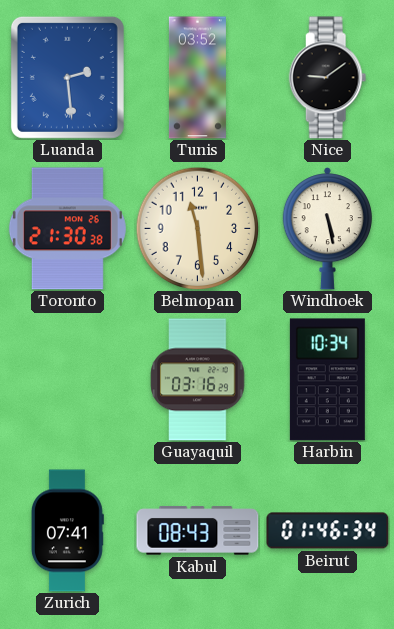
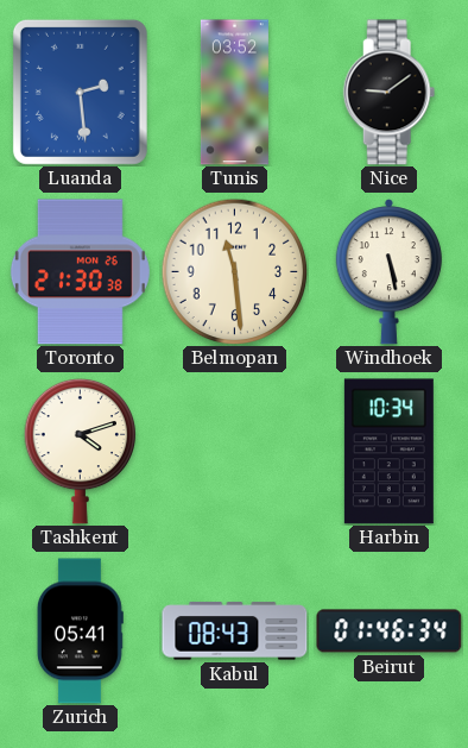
Tashkent: none -> 4:12
Guayaquil: 03:16 -> none
Zurich: 07:41 -> 05:41
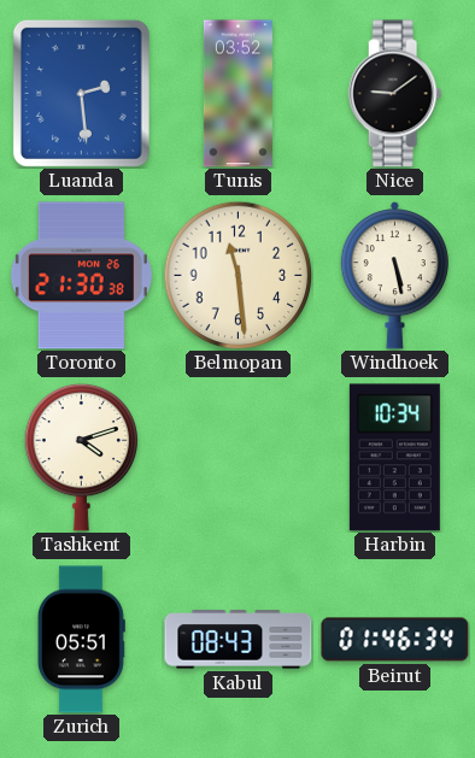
Zurich: 05:41 -> 05:51
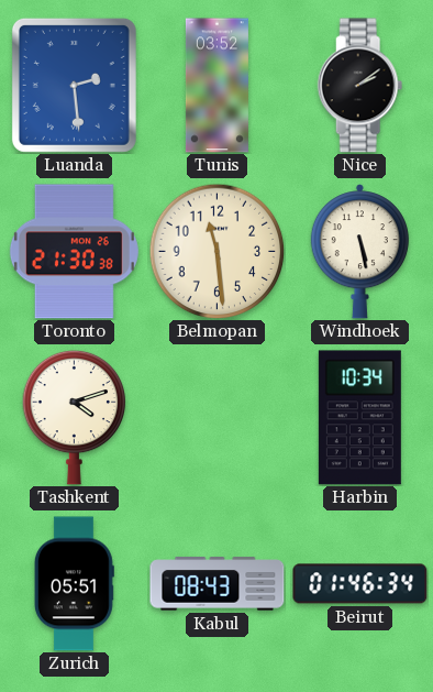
Nice: 9:09 -> 2:09
